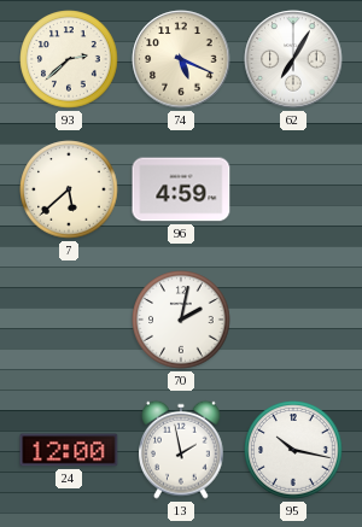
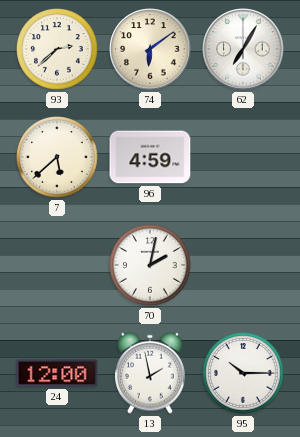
74: 5:19 -> 6:09
95: 10:17 -> 10:15
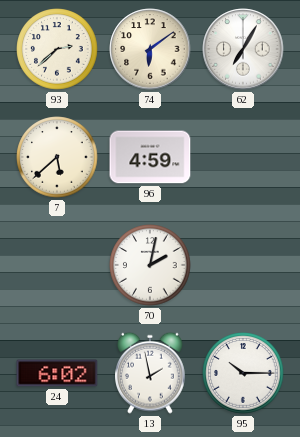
24: 12:00 -> 6:02
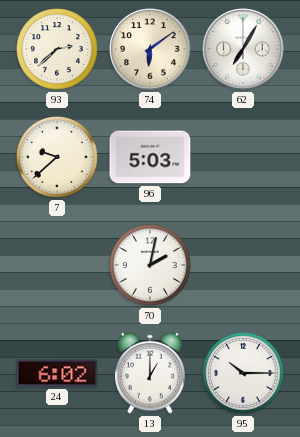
7: 5:38 -> 9:38
96: 4:59 -> 5:03
13: 1:58 -> 1:00
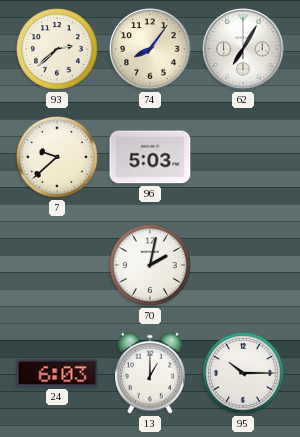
74: 6:09 -> 8:06
24: 6:02 -> 6:03
